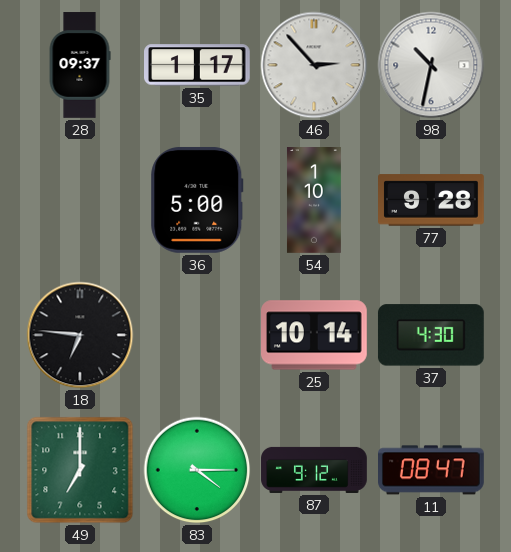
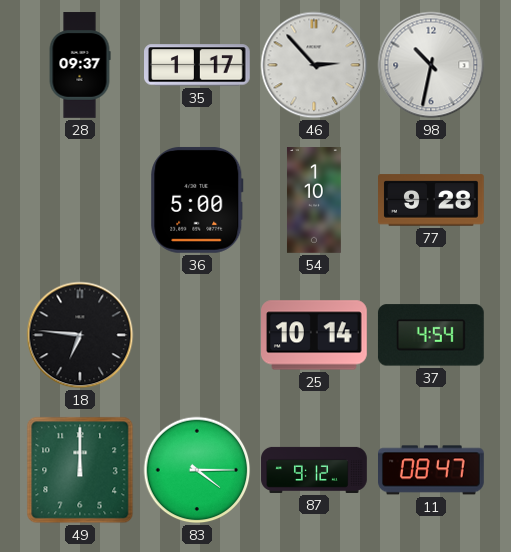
37: 4:30 -> 4:54
49: 7:00 -> 12:00
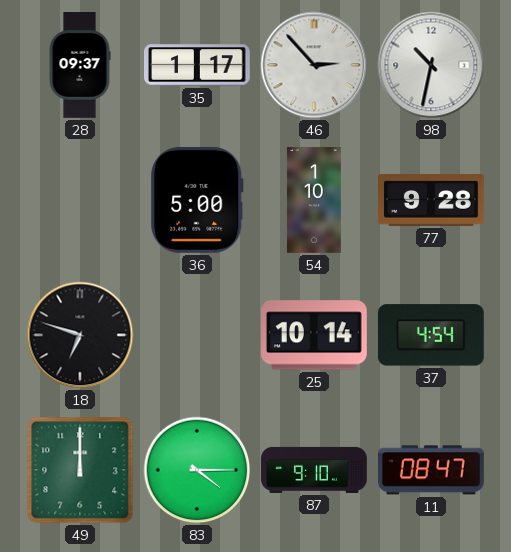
18: 6:46 -> 6:48
87: 9:12 -> 9:10
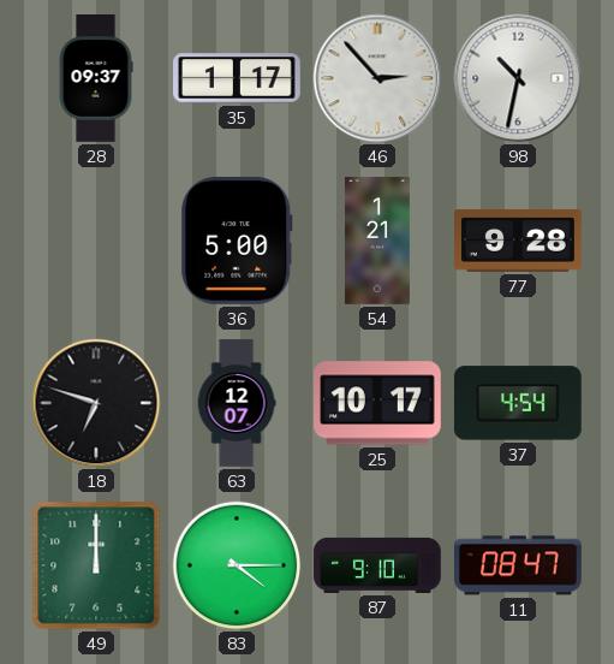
54: 1:10 -> 1:21
63: none -> 12:07
25: 10:14 -> 10:17
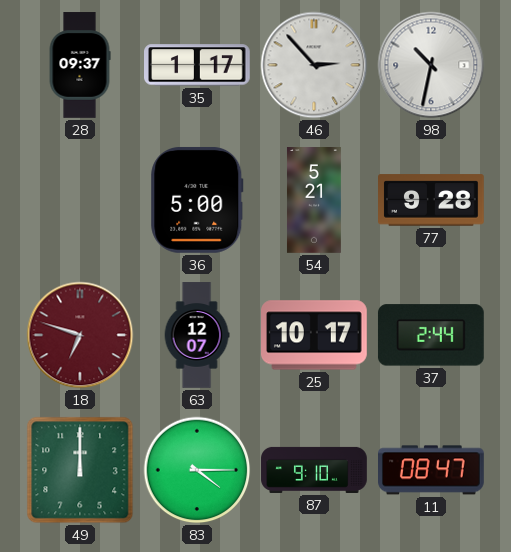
54: 1:21 -> 5:21
18 dial: black -> burgundy
37: 4:54 -> 2:44
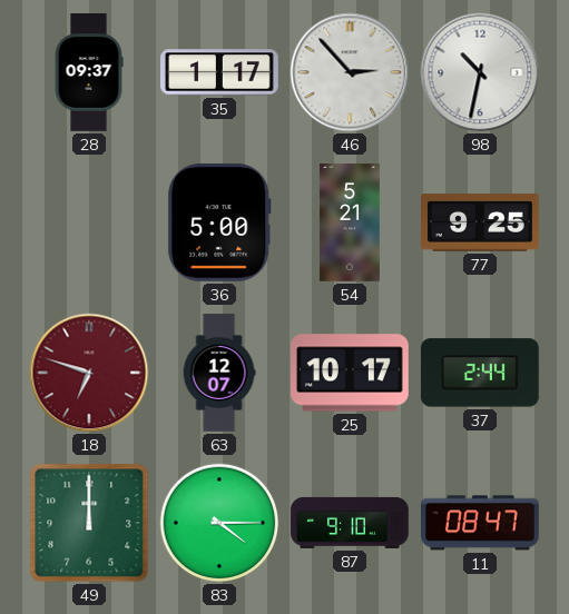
77: 9:28 -> 9:25
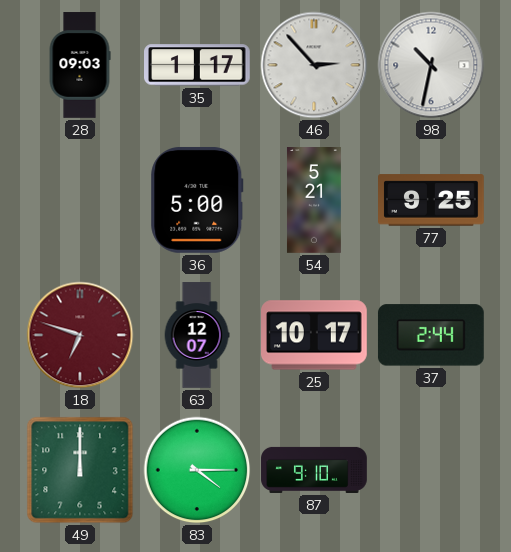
28: 09:37 -> 09:03
11: 08:47 -> none
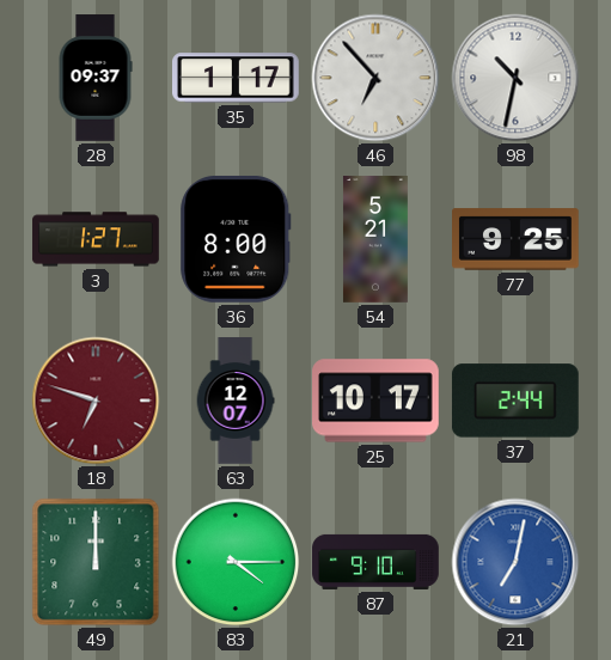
28: 09:03 -> 09:37
46: 2:53 -> 6:53
3: none -> 1:27
36: 5:00 -> 8:00
21: none -> 7:02
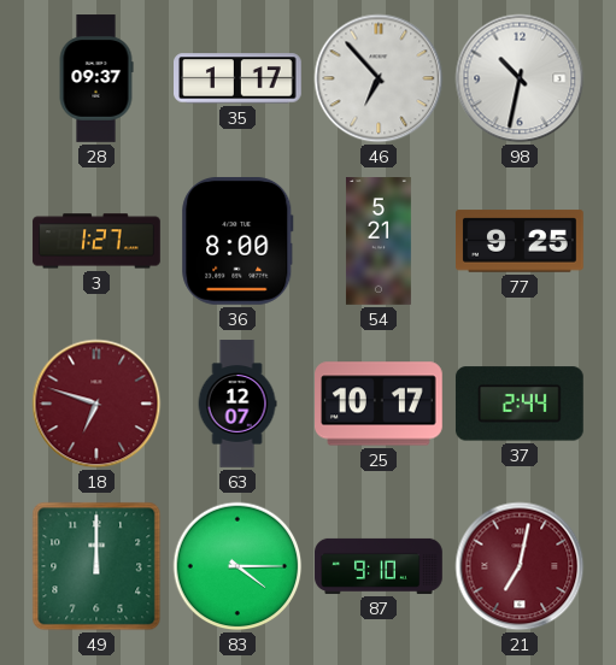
21 dial: blue -> burgundy
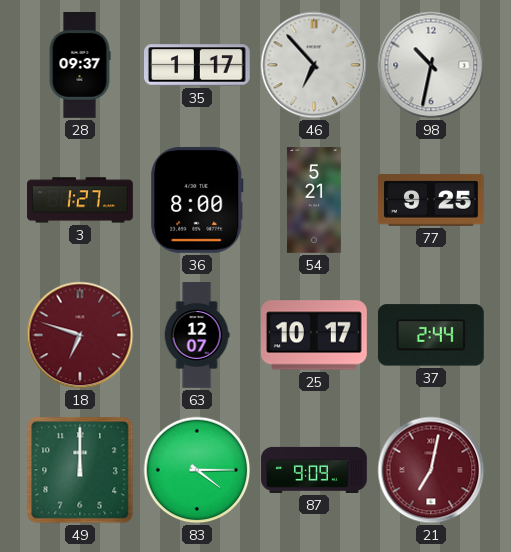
87: 9:10 -> 9:09
